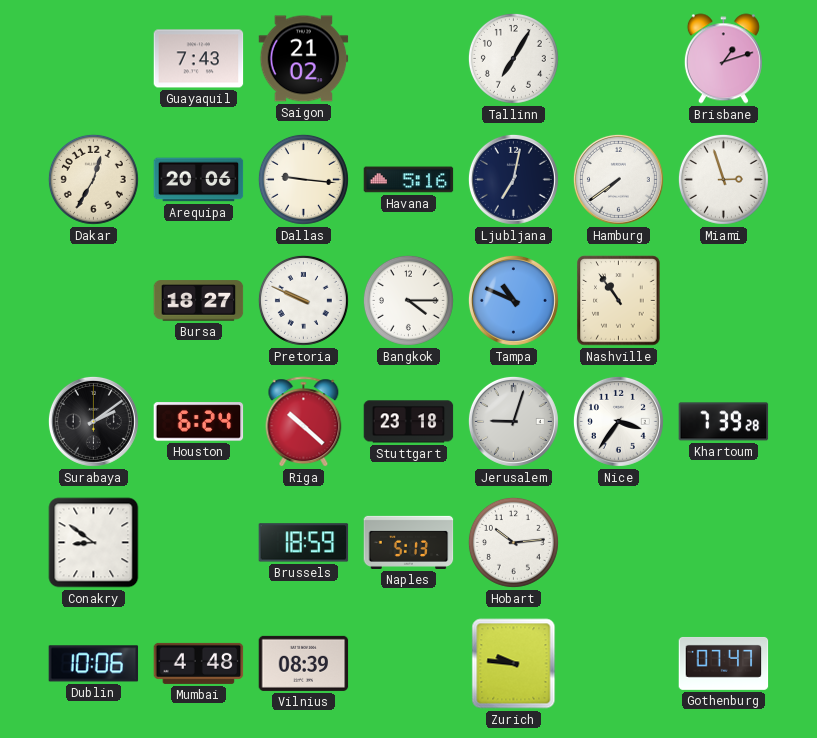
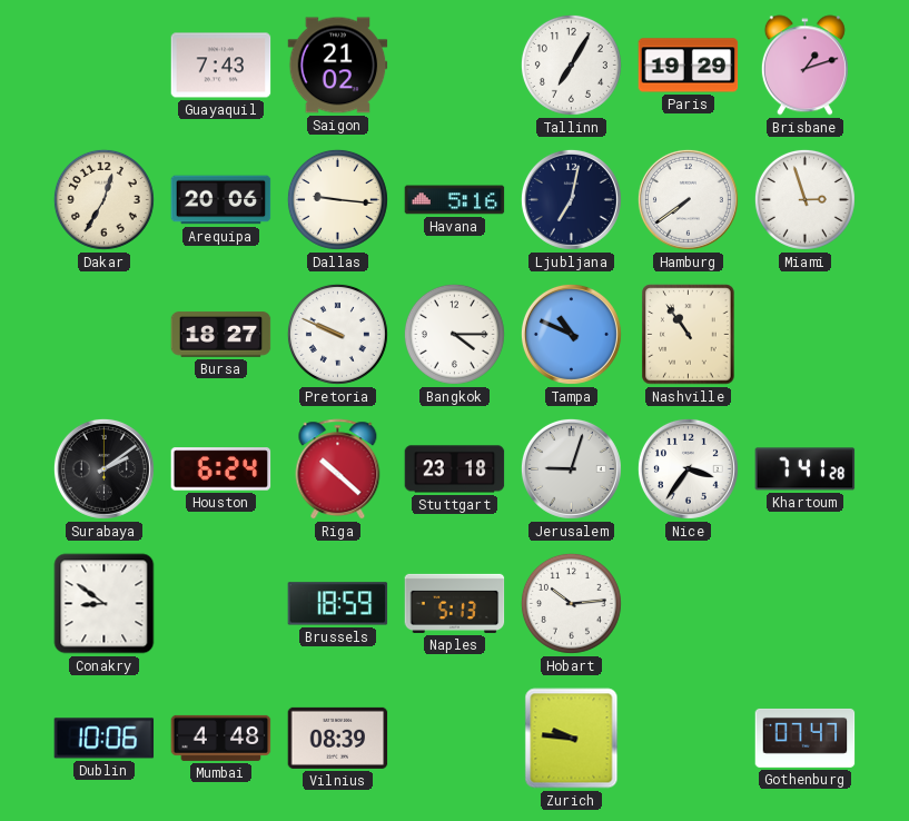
Paris: none -> 19:29
Khartoum: 7:39 -> 7:41
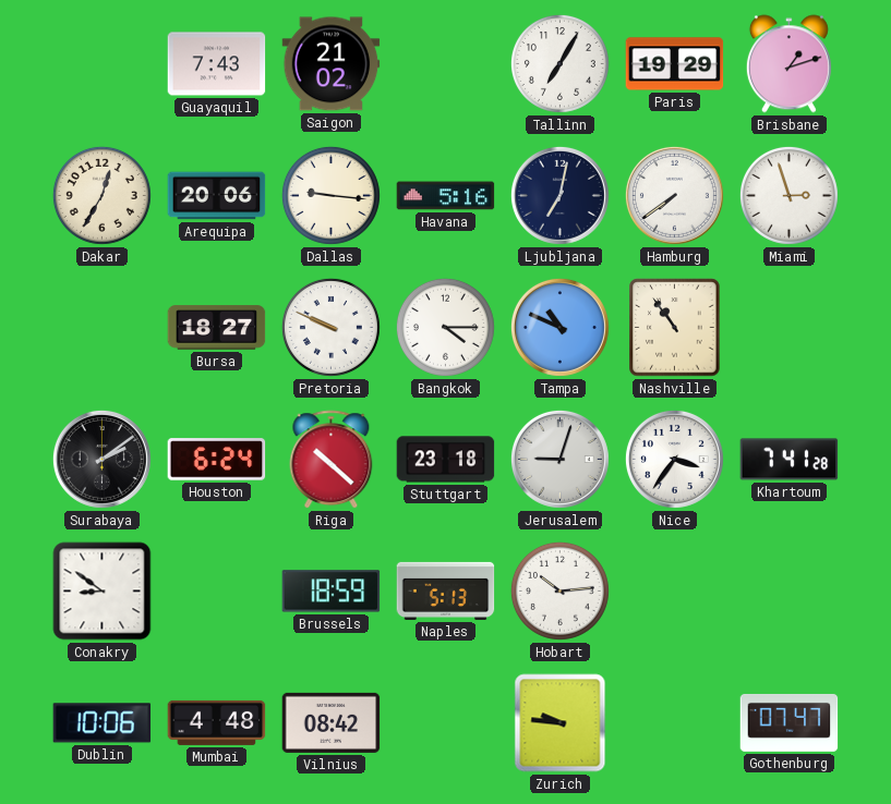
Vilnius: 08:39 -> 08:42
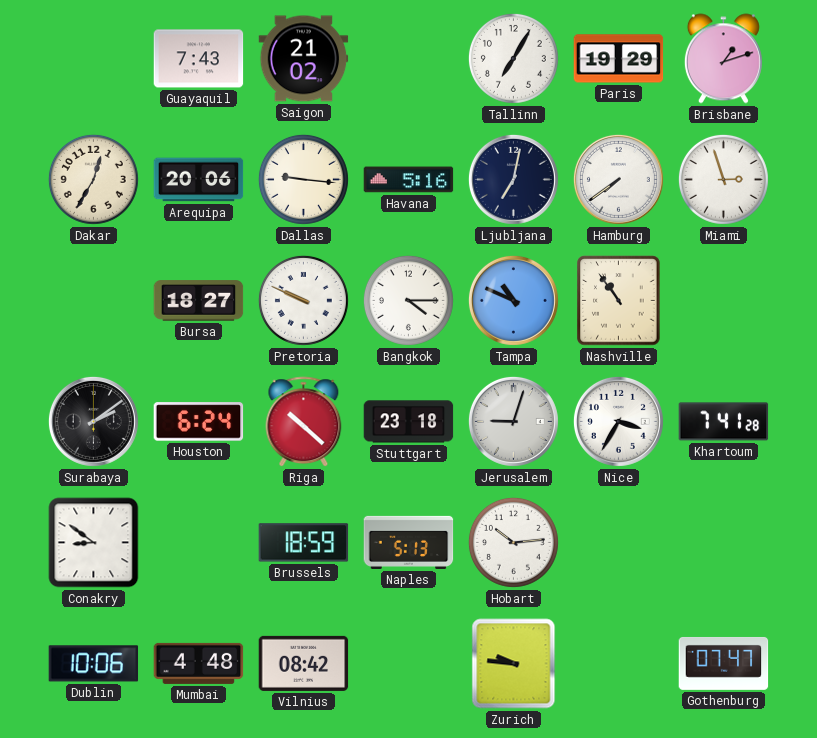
Nice: 3:36 -> 3:35
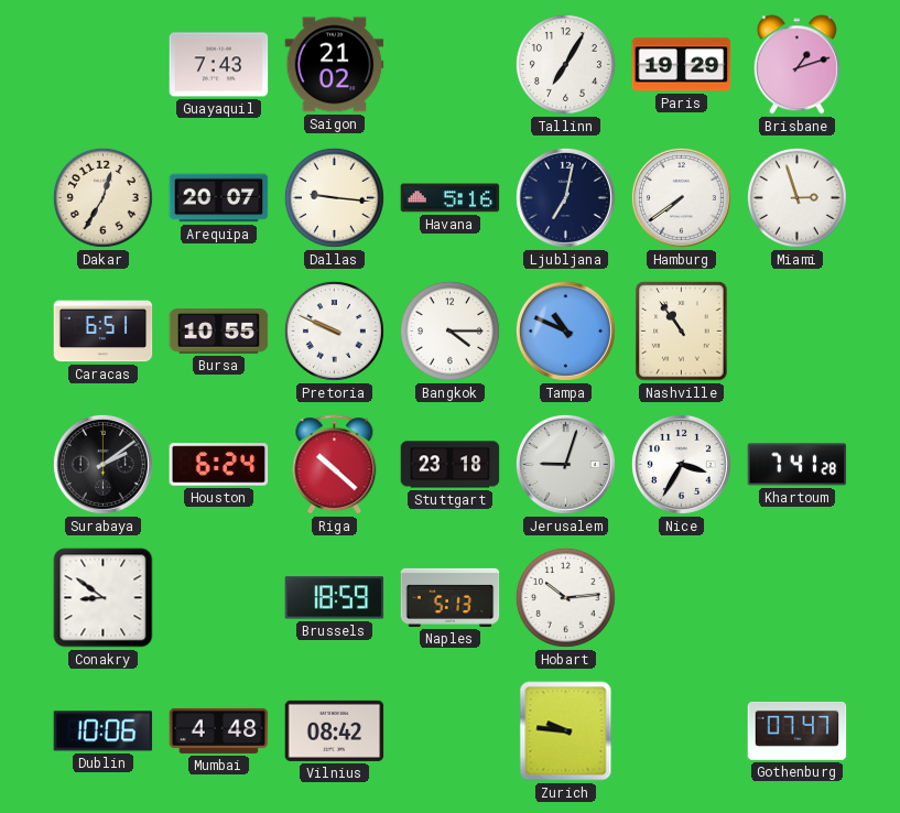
Arequipa: 20:06 -> 20:07
Caracas: none -> 6:51
Bursa: 18:27 -> 10:55
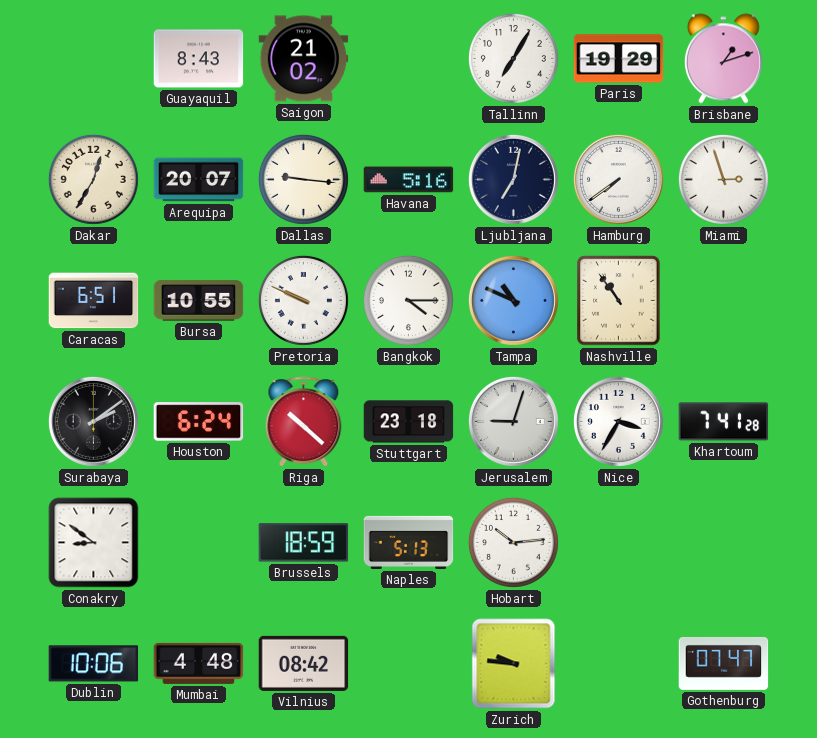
Guayaquil: 7:43 -> 8:43
